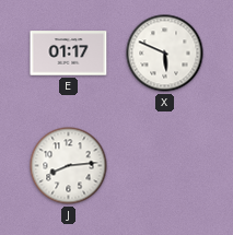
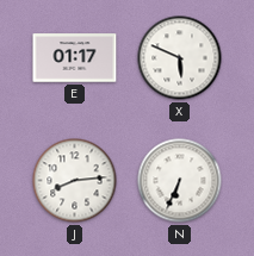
N: none -> 6:34
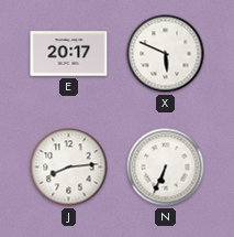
E: 01:17 -> 20:17
